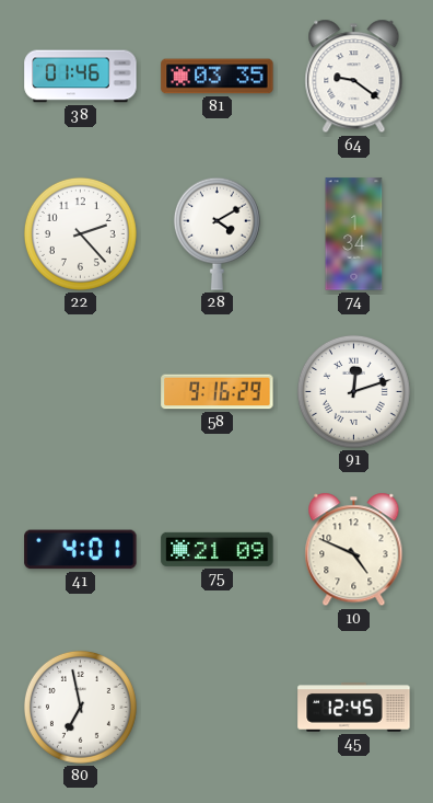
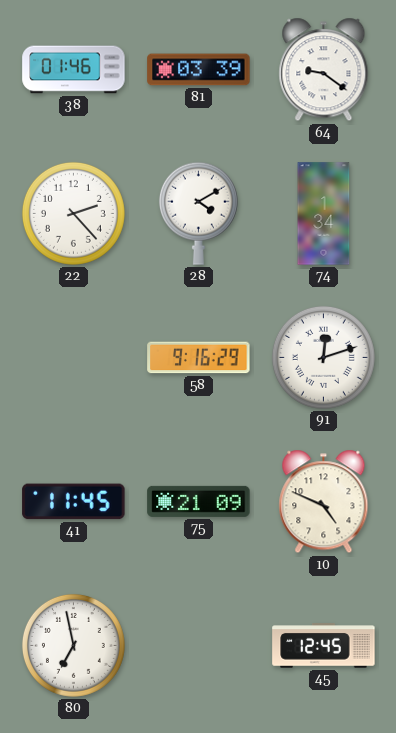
81: 03:35 -> 03:39
41: 4:01 -> 11:45
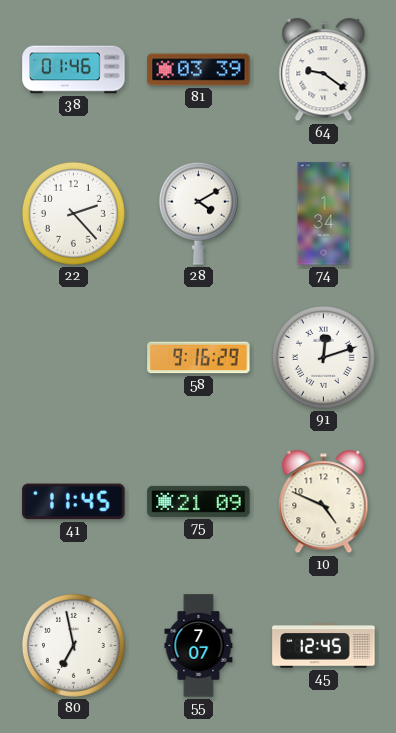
55: none -> 7:07
